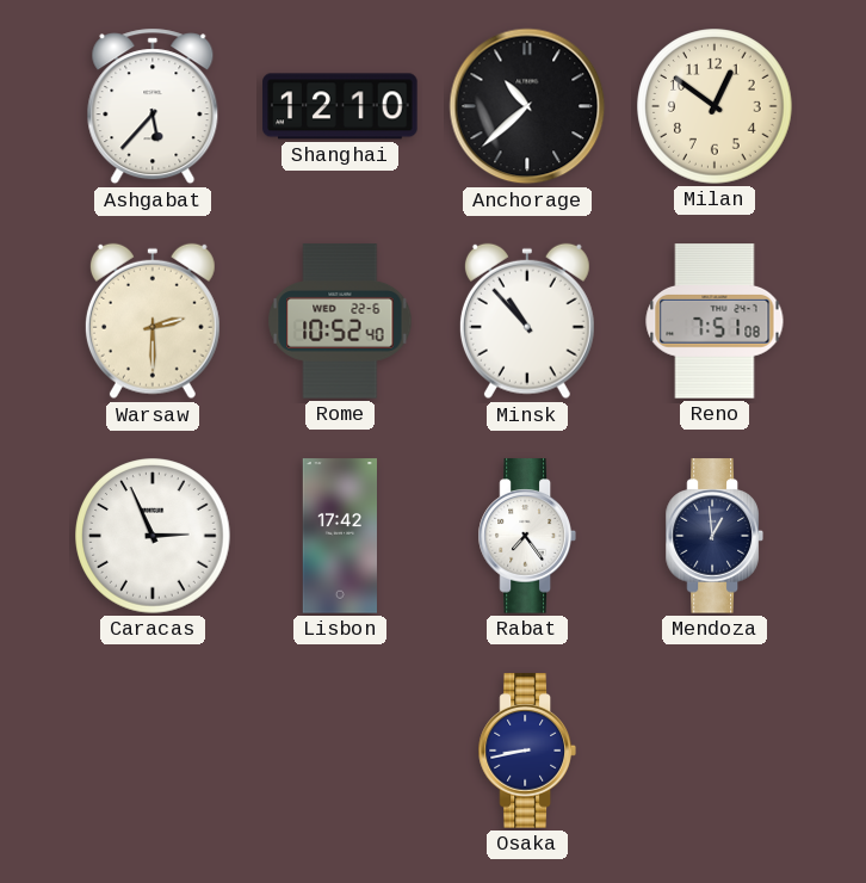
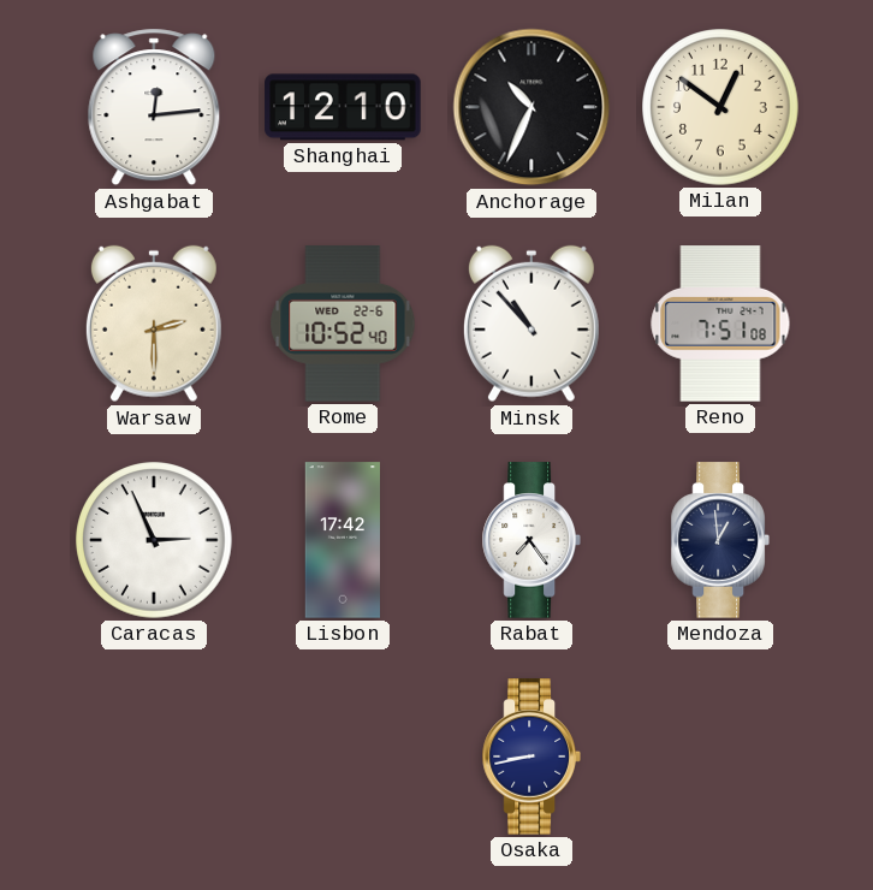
Ashgabat: 5:37 -> 12:14
Anchorage: 10:38 -> 10:34
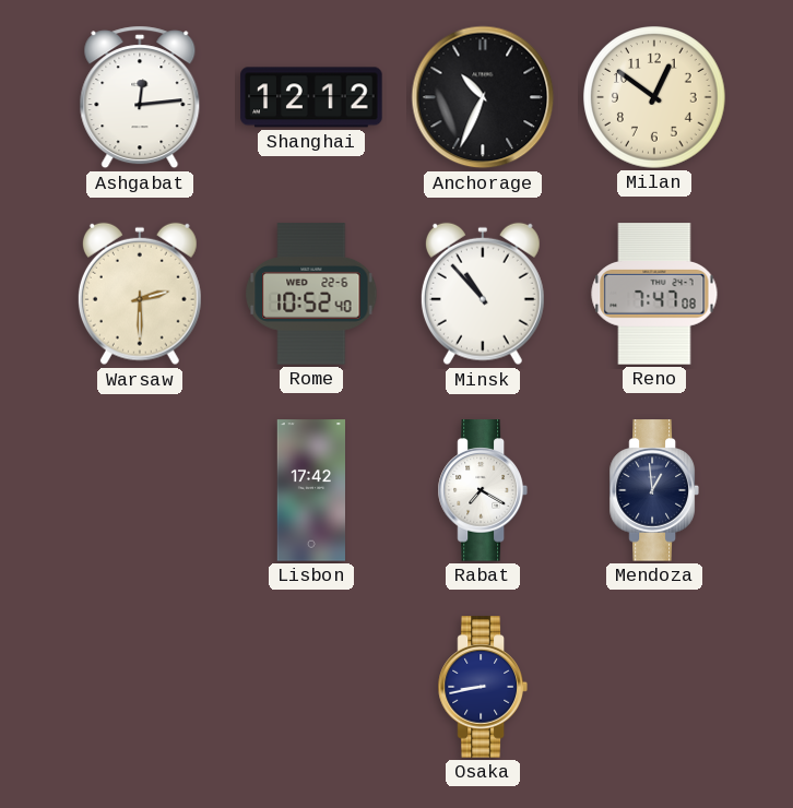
Shanghai: 12:10 -> 12:12
Reno: 7:51 -> 7:47
Caracas: 2:56 -> none
Rabat: 7:24 -> 7:20
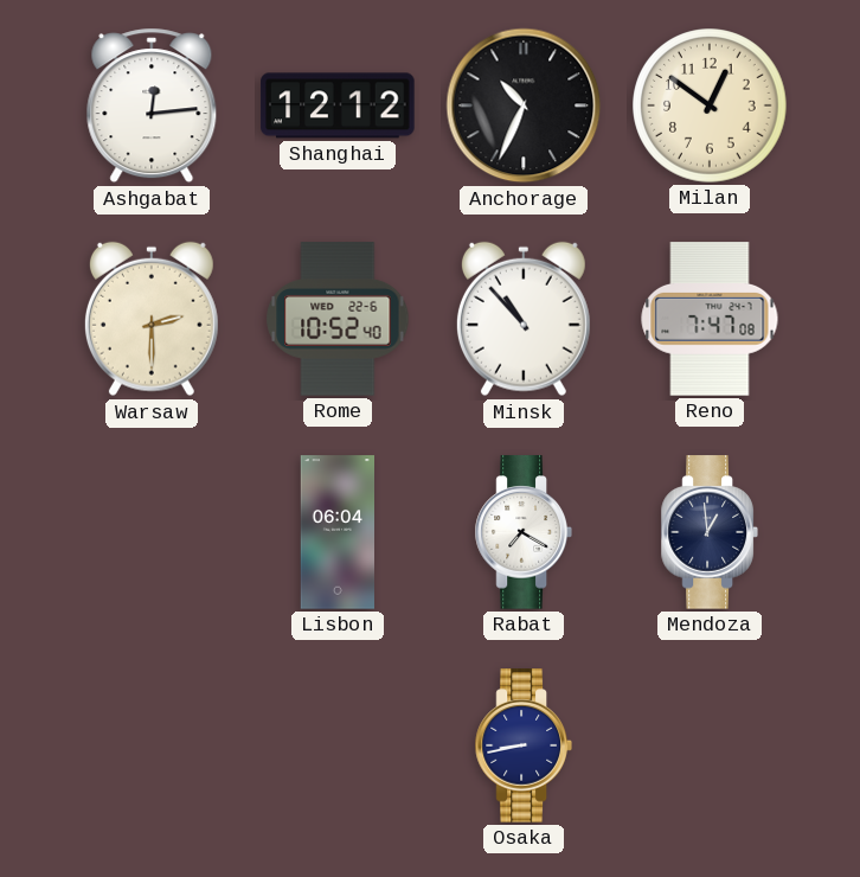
Lisbon: 17:42 -> 06:04
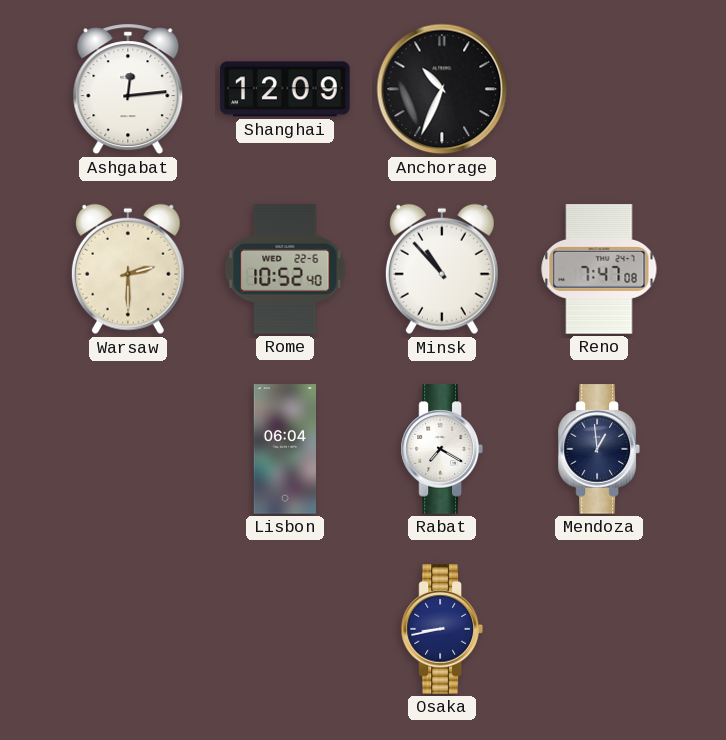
Shanghai: 12:12 -> 12:09
Milan: 12:51 -> none
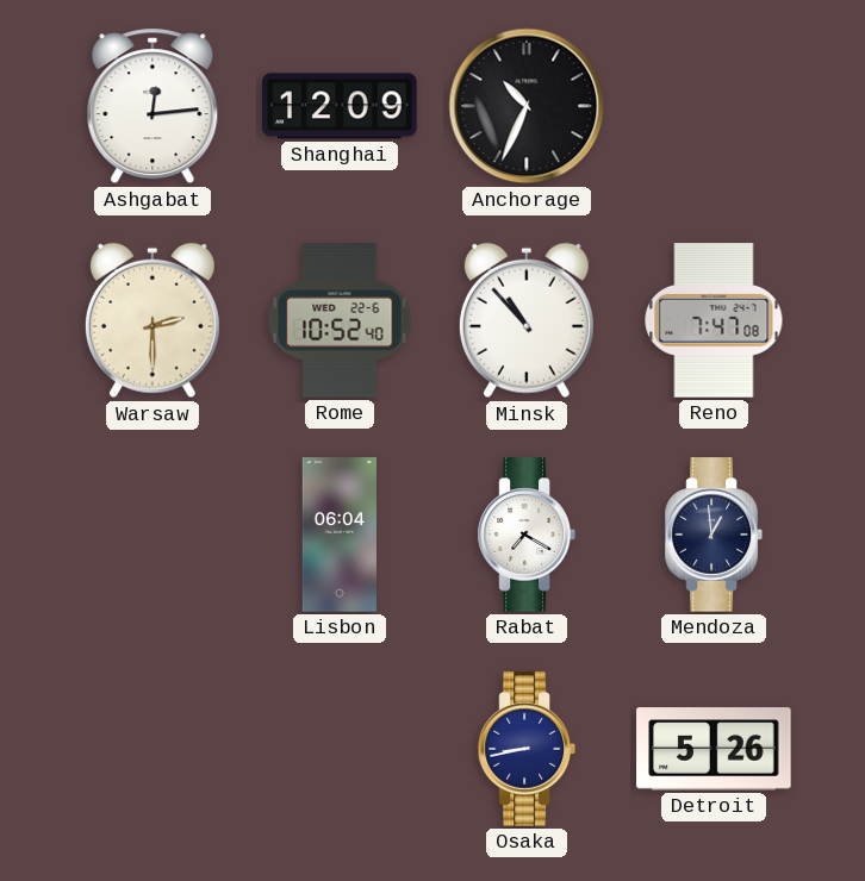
Detroit: none -> 5:26
